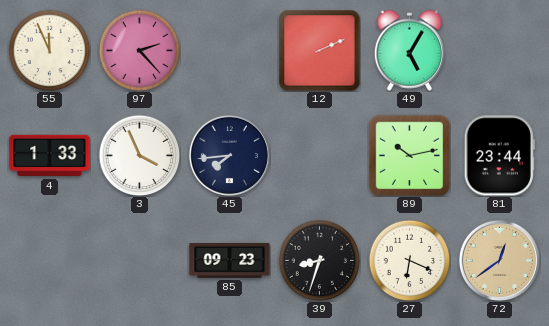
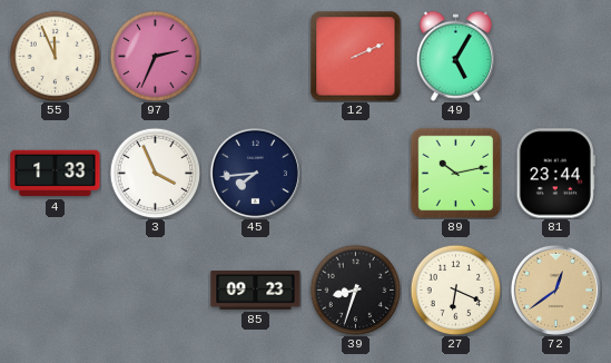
97: 2:23 -> 2:34
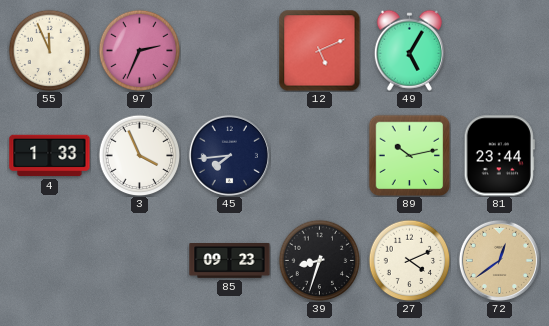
12: 2:11 -> 5:11
27: 6:19 -> 4:11
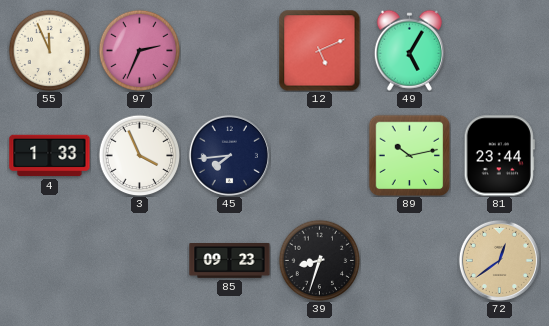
27: 4:11 -> none
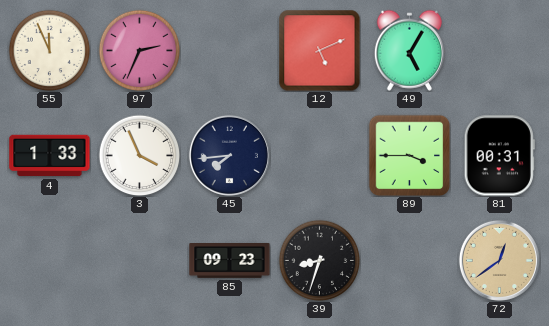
89: 10:13 -> 3:45
81: 23:44 -> 00:31
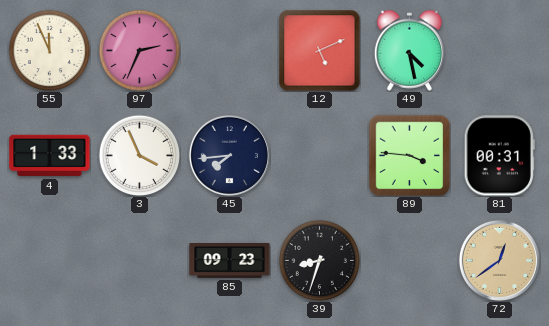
49: 5:05 -> 4:28
89: 3:45 -> 3:46
